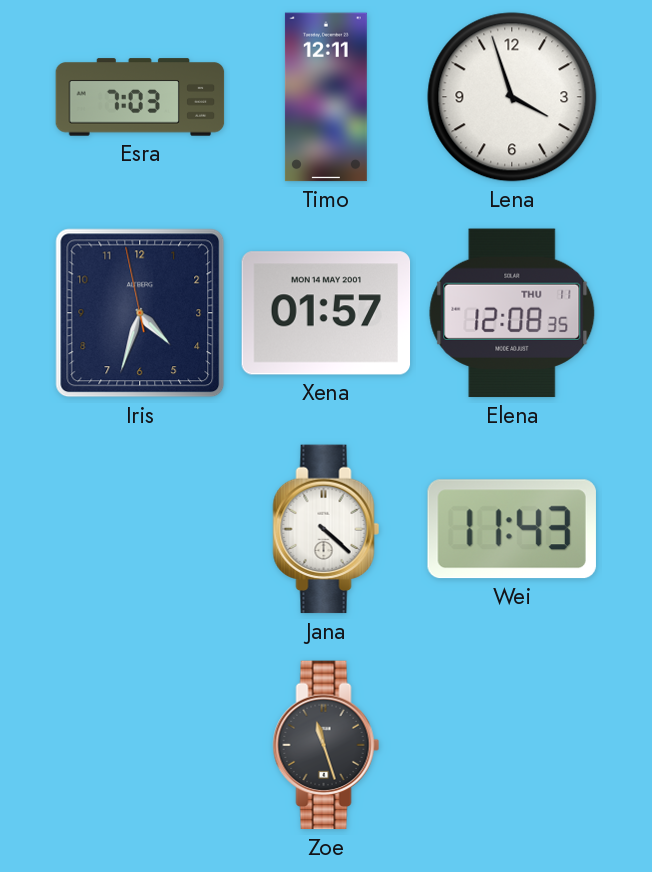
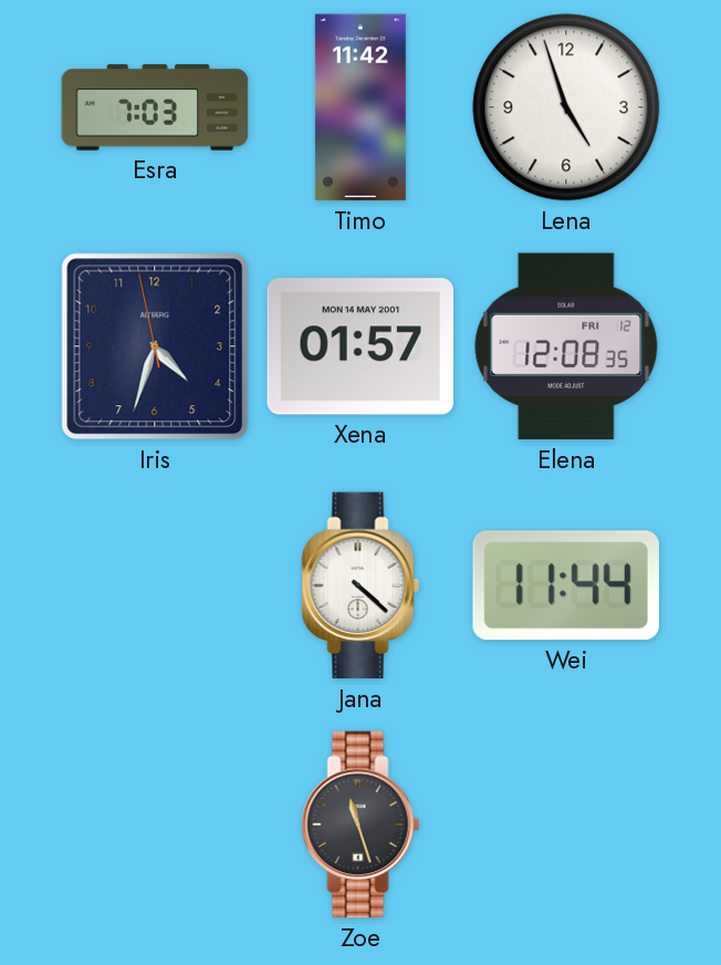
Timo: 12:11 -> 11:42
Lena: 3:57 -> 4:57
Elena date: THU 11 -> FRI 12
Wei: 11:43 -> 11:44
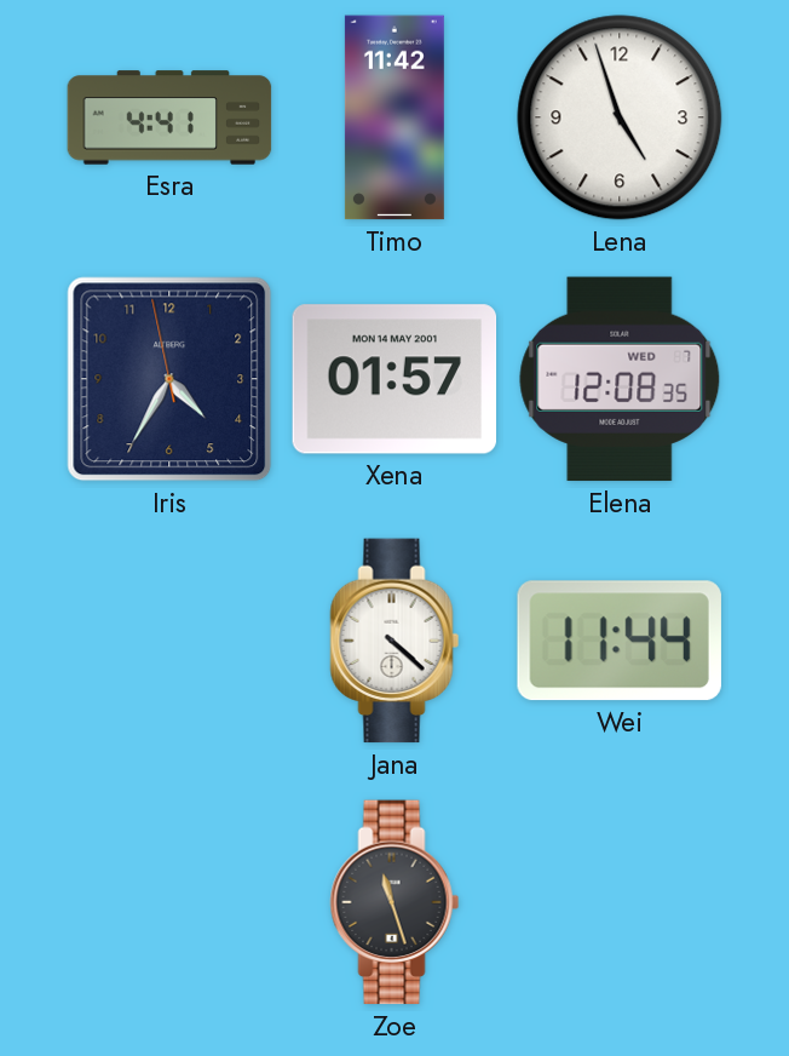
Esra: 7:03 -> 4:41
Iris: 4:32 -> 4:34
Elena date: FRI 12 -> WED 7
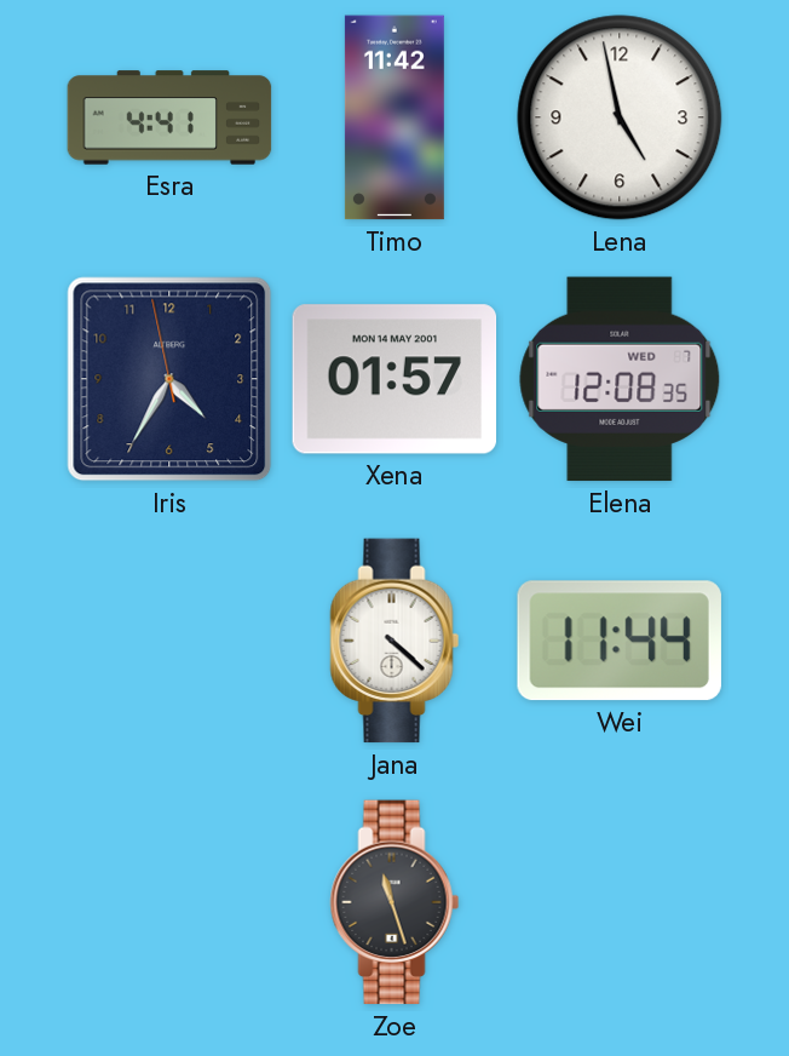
Lena: 4:57 -> 4:58
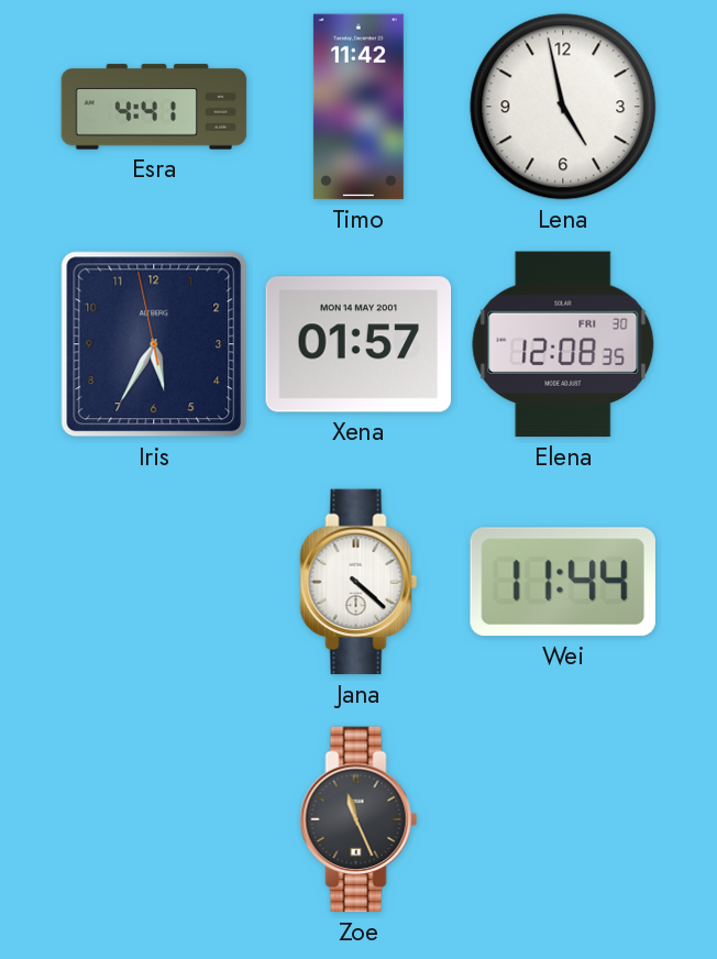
Iris: 4:34 -> 5:34
Elena date: WED 7 -> FRI 30
Zoe: 11:27 -> 11:26
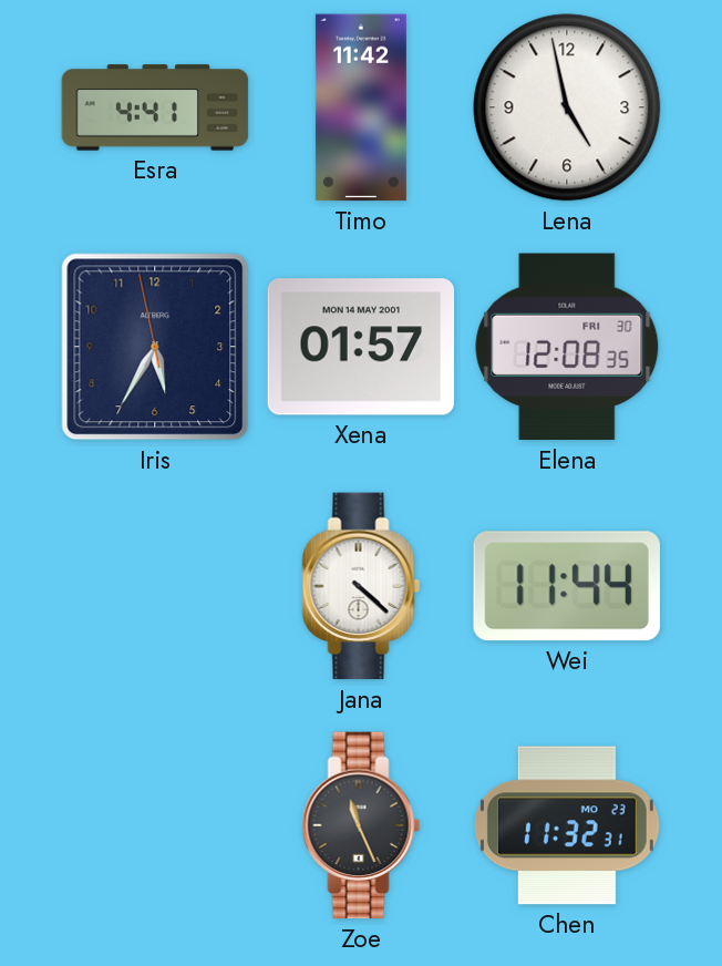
Chen: none -> 11:32
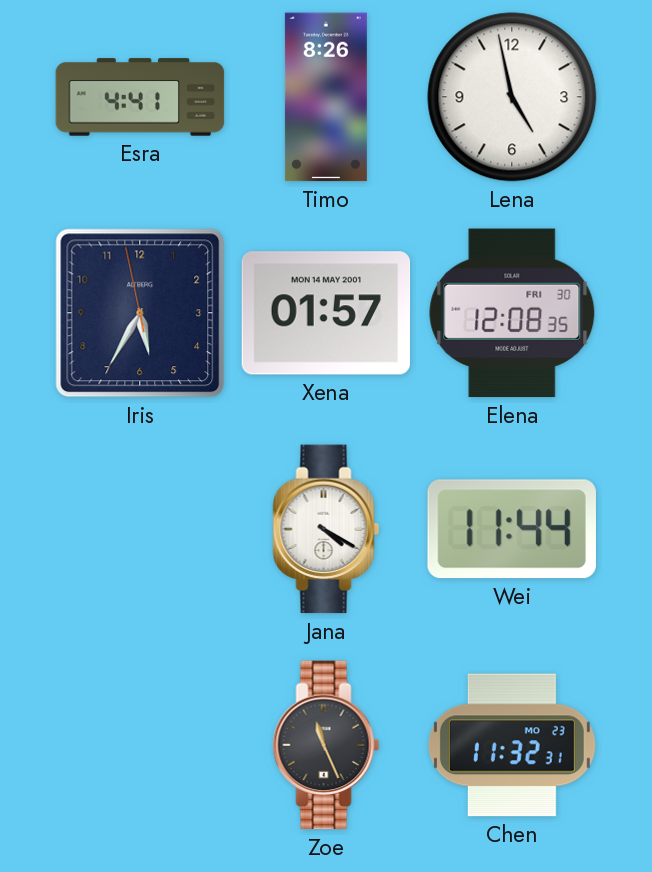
Timo: 11:42 -> 8:26
Jana: 4:22 -> 4:20
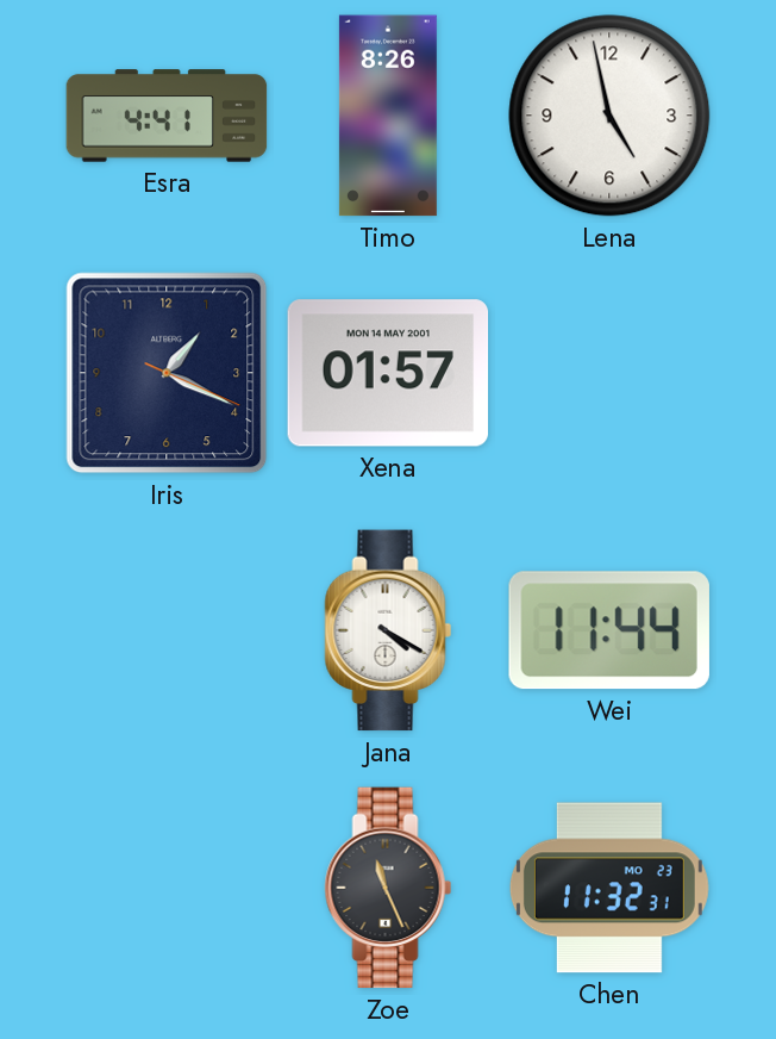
Iris: 5:34 -> 1:19
Elena: 12:08 -> none
